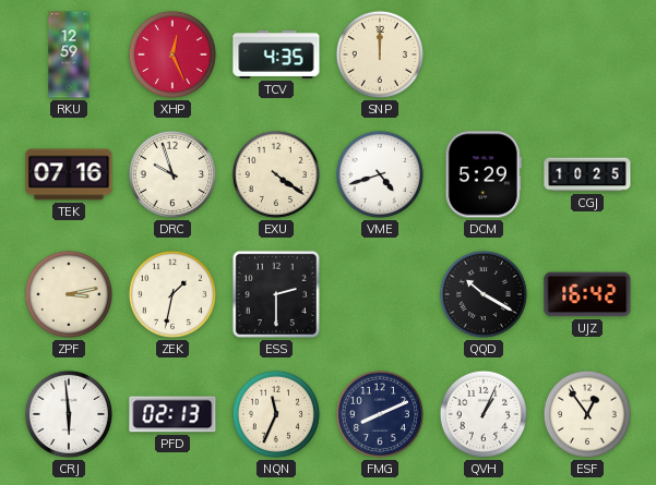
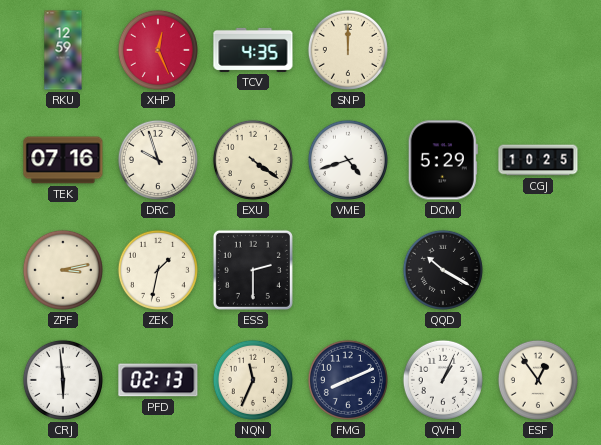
UJZ: 16:42 -> none
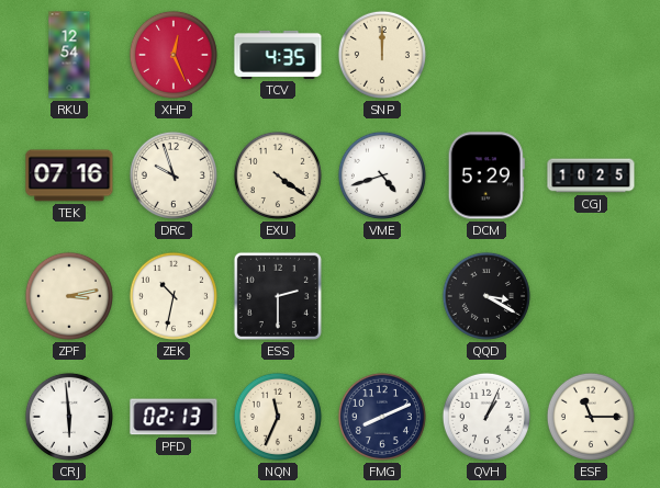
RKU: 12:59 -> 12:54
ZEK: 1:32 -> 10:32
QQD: 10:20 -> 3:20
ESF: 12:54 -> 11:15
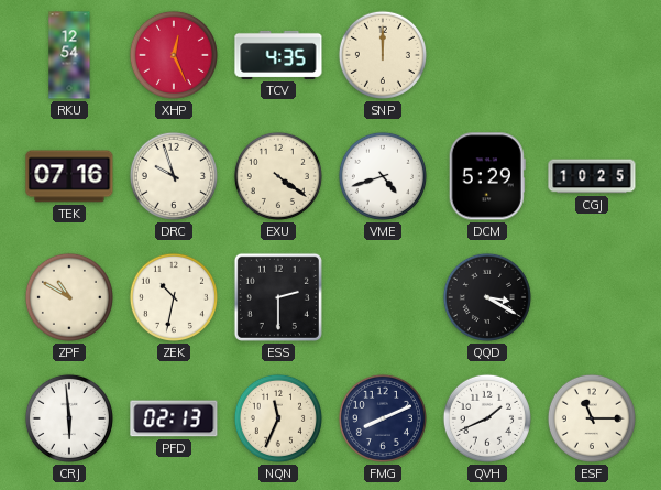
ZPF: 3:13 -> 10:50
QVH: 1:04 -> 1:41
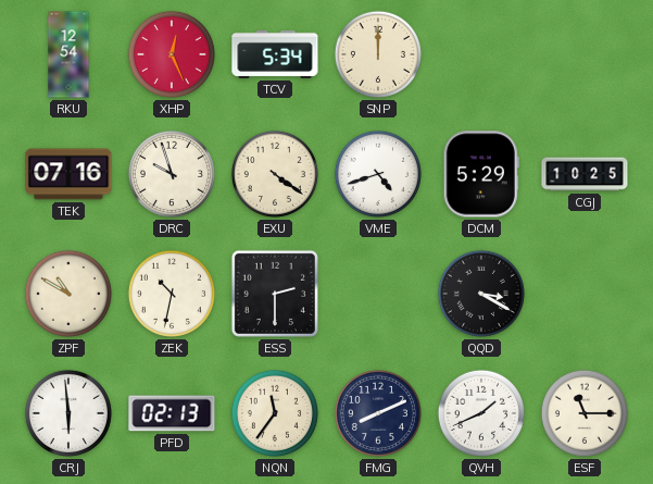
TCV: 4:35 -> 5:34
NQN: 11:34 -> 11:36
